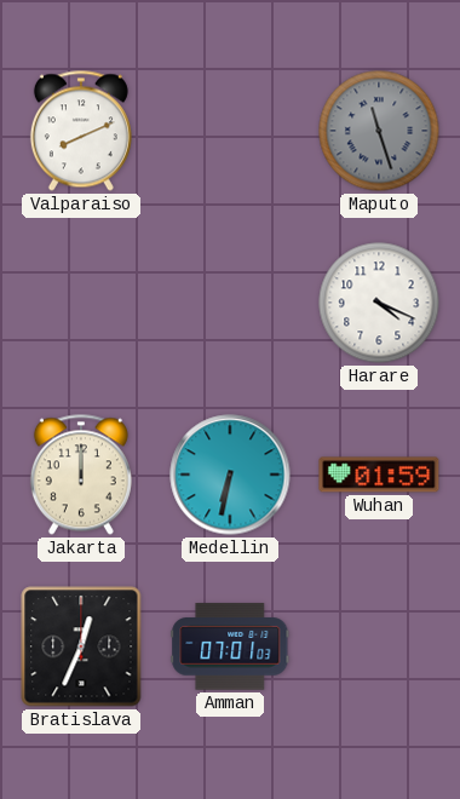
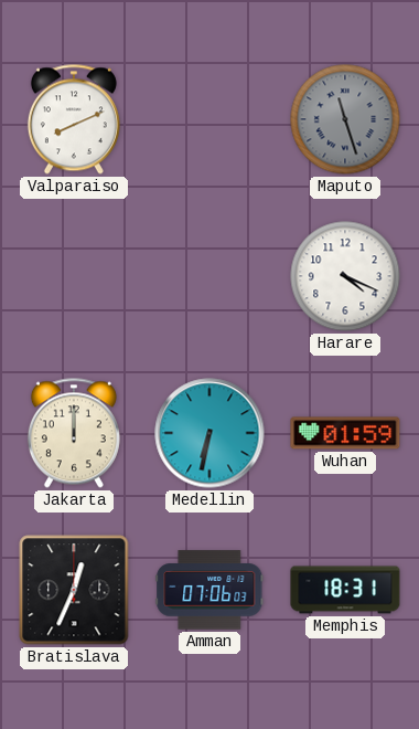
Amman: 07:01 -> 07:06
Memphis: none -> 18:31
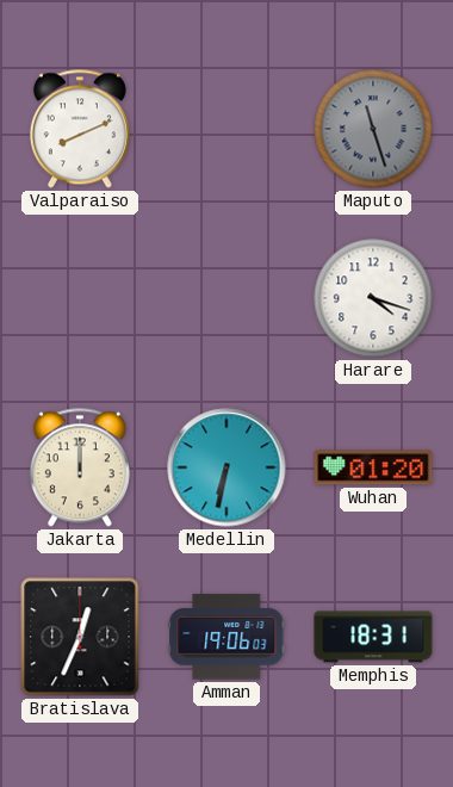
Harare: 4:19 -> 4:18
Wuhan: 01:59 -> 01:20
Amman: 07:06 -> 19:06
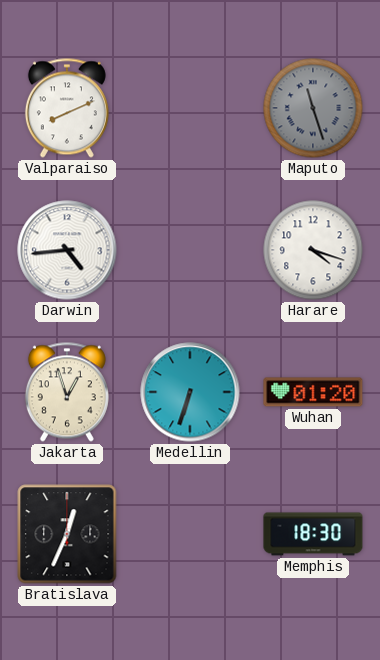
Darwin: none -> 4:44
Jakarta: 12:00 -> 12:57
Medellin: 6:32 -> 6:33
Amman: 19:06 -> none
Memphis: 18:31 -> 18:30
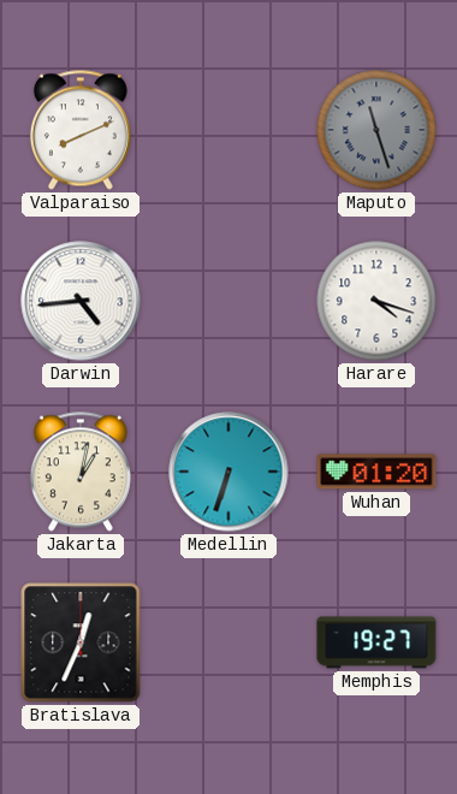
Jakarta: 12:57 -> 1:02
Memphis: 18:30 -> 19:27
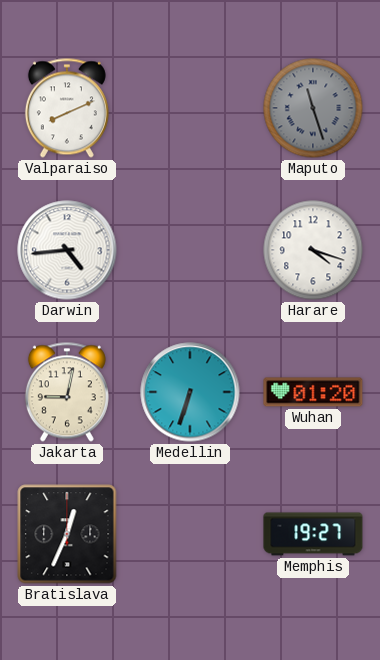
Jakarta: 1:02 -> 9:02
